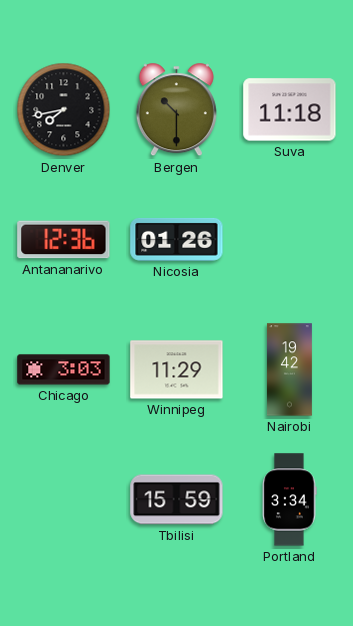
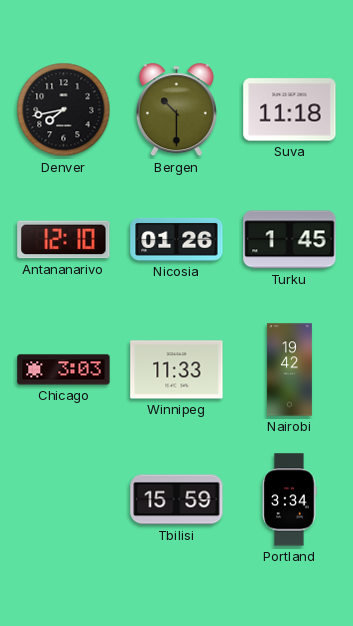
Antananarivo: 12:36 -> 12:10
Turku: none -> 1:45
Winnipeg: 11:29 -> 11:33
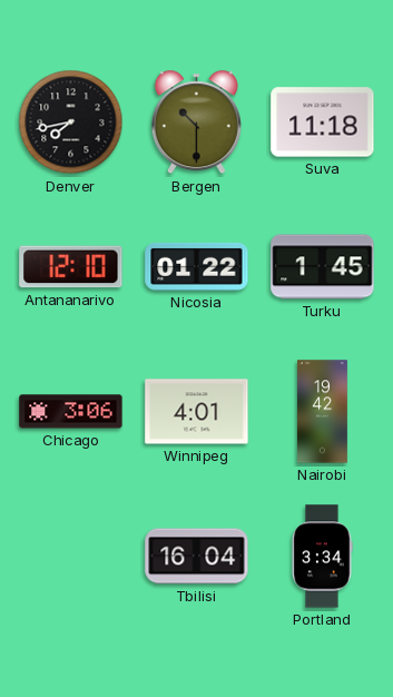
Nicosia: 01:26 -> 01:22
Chicago: 3:03 -> 3:06
Winnipeg: 11:33 -> 4:01
Tbilisi: 15:59 -> 16:04
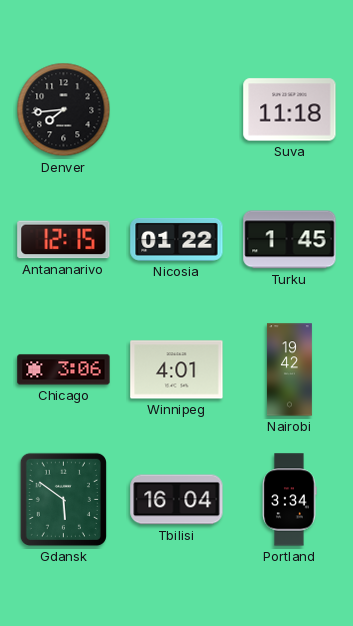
Denver: 7:43 -> 7:44
Bergen: 10:30 -> none
Antananarivo: 12:10 -> 12:15
Gdansk: none -> 5:51
